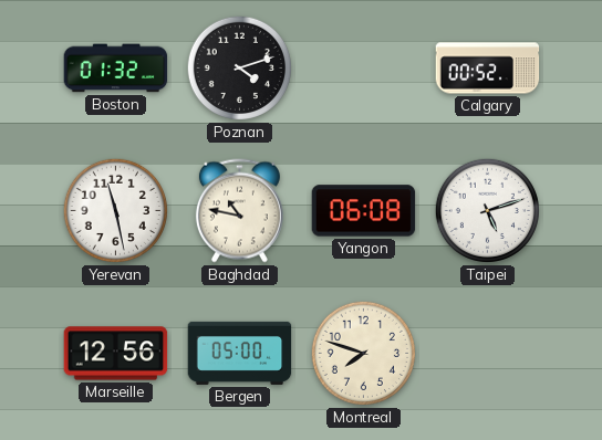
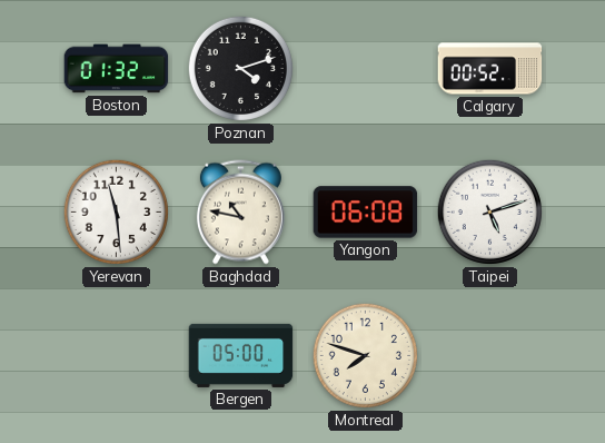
Yerevan: 11:28 -> 11:29
Marseille: 12:56 -> none
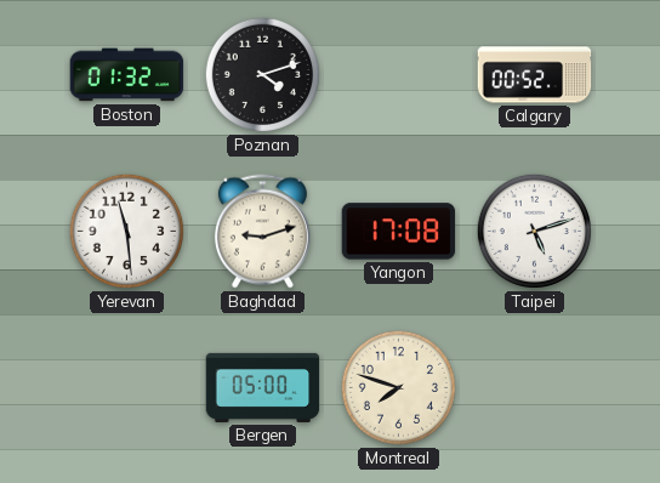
Baghdad: 10:47 -> 9:12
Yangon: 06:08 -> 17:08
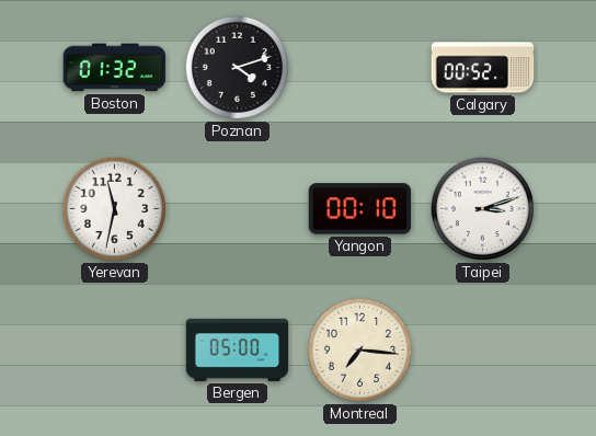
Yerevan: 11:29 -> 11:32
Baghdad: 9:12 -> none
Yangon: 17:08 -> 00:10
Taipei: 5:12 -> 3:12
Montreal: 7:48 -> 7:16
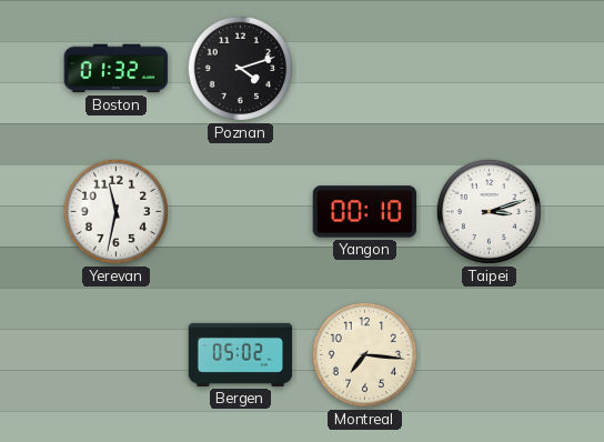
Calgary: 00:52 -> none
Bergen: 05:00 -> 05:02
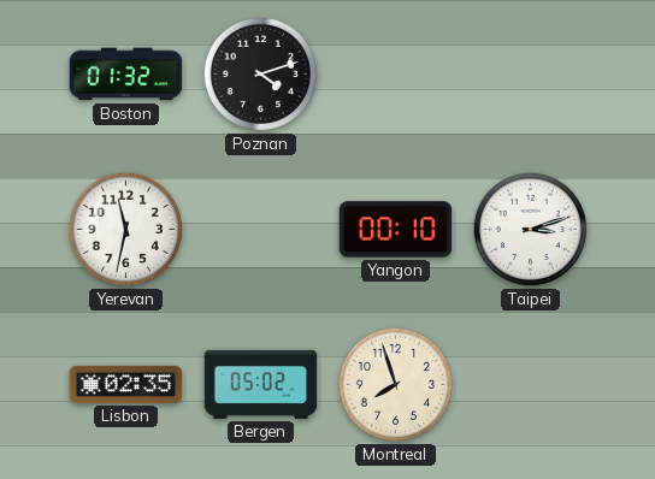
Lisbon: none -> 02:35
Montreal: 7:16 -> 7:57
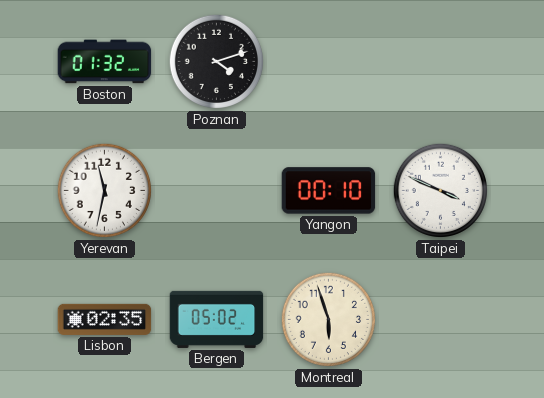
Taipei: 3:12 -> 3:49
Montreal: 7:57 -> 5:57
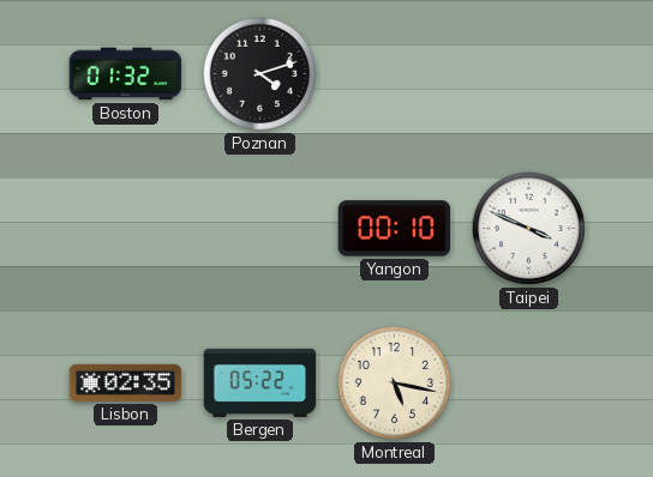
Yerevan: 11:32 -> none
Bergen: 05:02 -> 05:22
Montreal: 5:57 -> 5:17
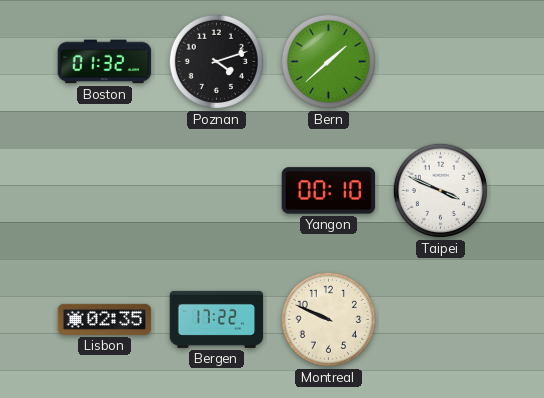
Bern: none -> 1:38
Bergen: 05:22 -> 17:22
Montreal: 5:17 -> 9:49
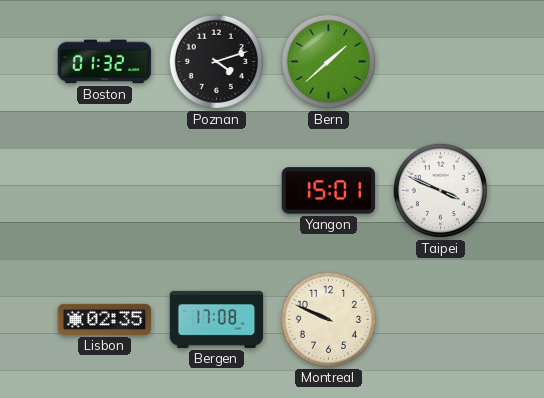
Yangon: 00:10 -> 15:01
Bergen: 17:22 -> 17:08
